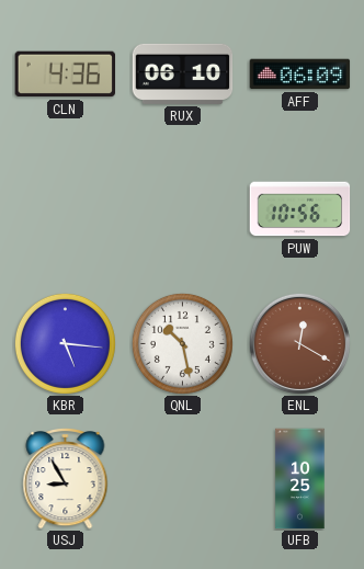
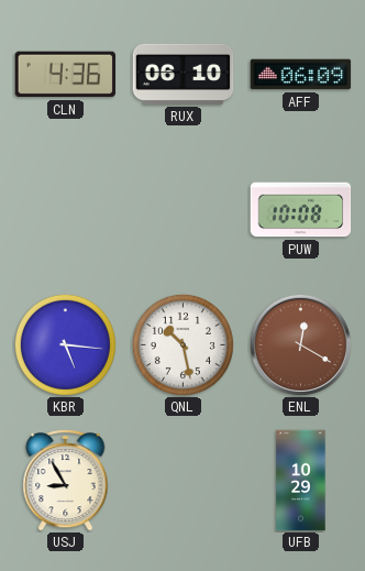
PUW: 10:56 -> 10:08
UFB: 10:25 -> 10:29
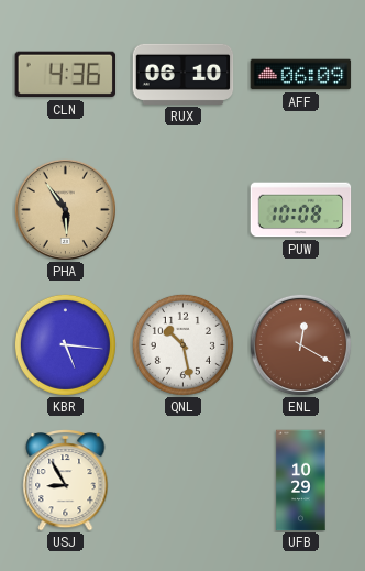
PHA: none -> 5:54
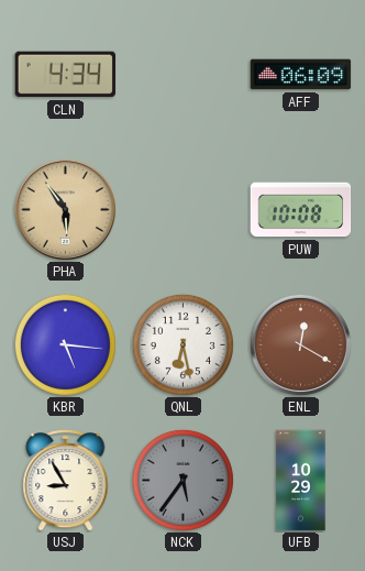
CLN: 4:36 -> 4:34
RUX: 06:10 -> none
QNL: 10:28 -> 6:28
NCK: none -> 5:36
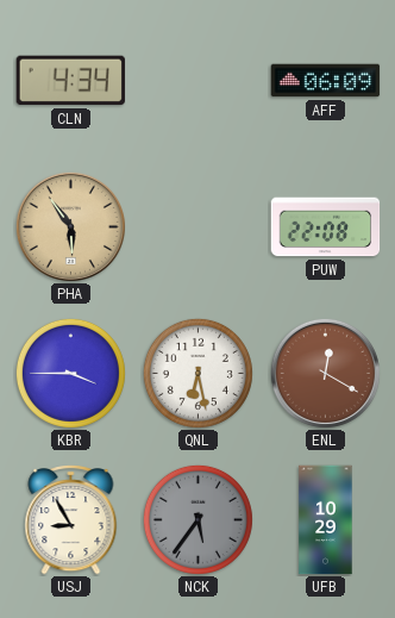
PUW: 10:08 -> 22:08
KBR: 5:16 -> 3:45
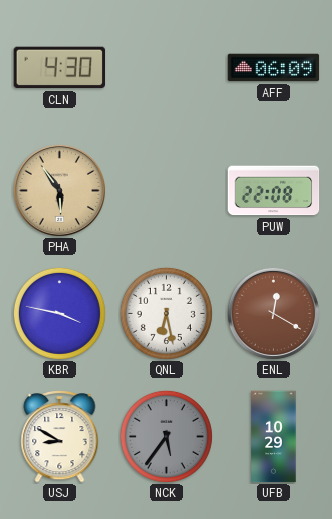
CLN: 4:34 -> 4:30
KBR: 3:45 -> 3:47
USJ: 8:55 -> 8:50
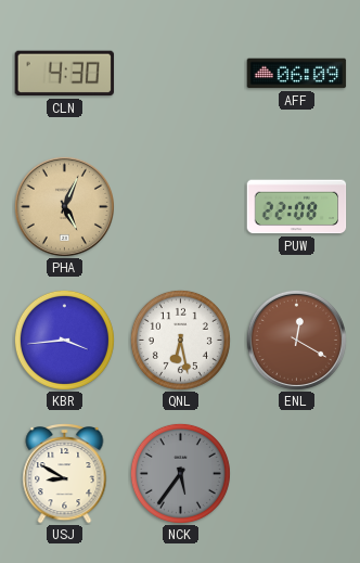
PHA: 5:54 -> 5:04
KBR: 3:47 -> 3:44
UFB: 10:29 -> none
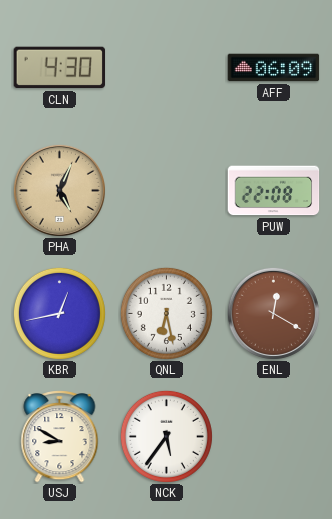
KBR: 3:44 -> 12:43
NCK dial: grey -> white
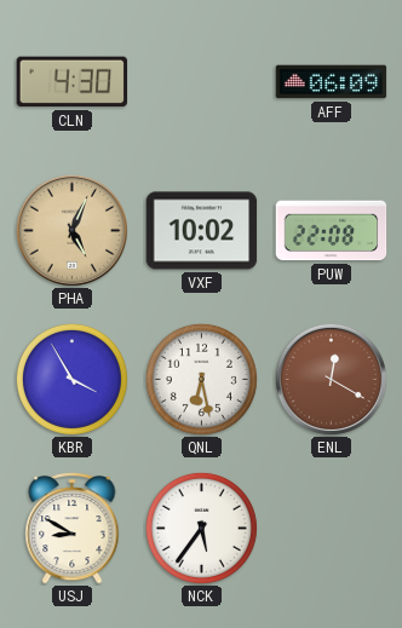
VXF: none -> 10:02
KBR: 12:43 -> 3:55
